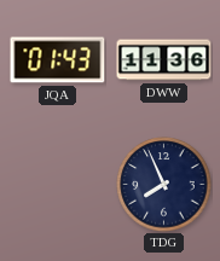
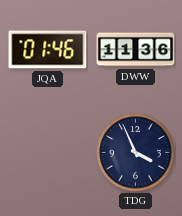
JQA: 01:43 -> 01:46
TDG: 7:56 -> 3:56
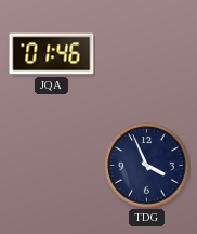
DWW: 11:36 -> none
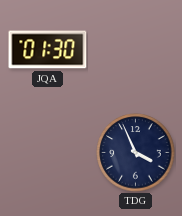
JQA: 01:46 -> 01:30
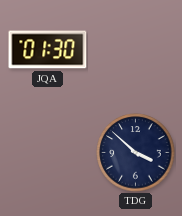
TDG: 3:56 -> 3:52
